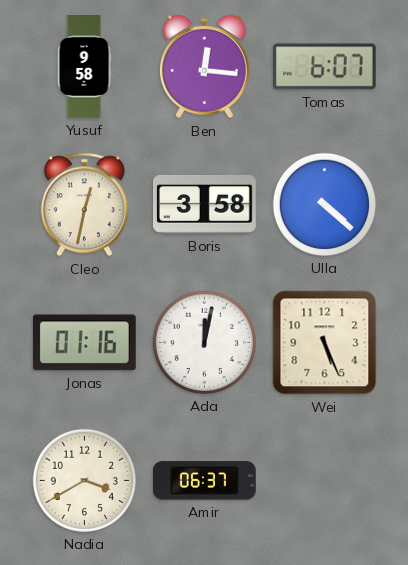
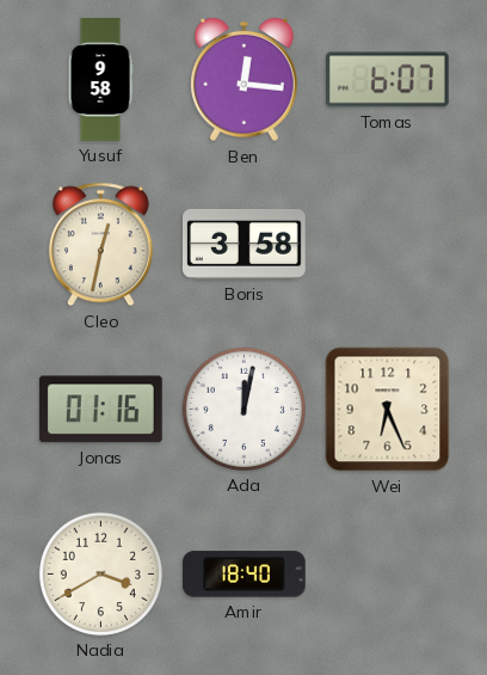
Ulla: 4:22 -> none
Wei: 5:26 -> 6:26
Amir: 06:37 -> 18:40
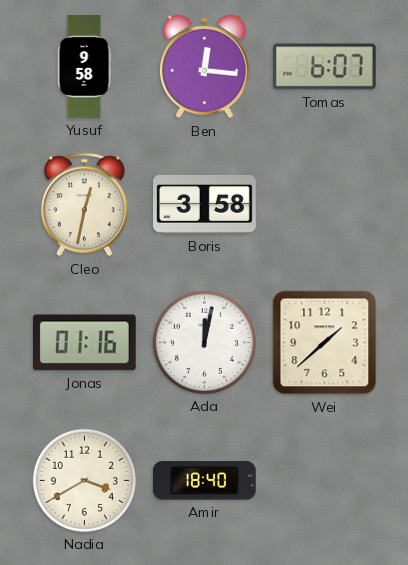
Wei: 6:26 -> 1:38
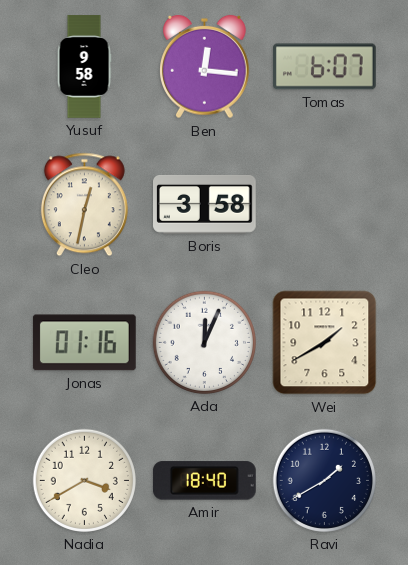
Ada: 12:02 -> 12:04
Wei: 1:38 -> 1:40
Ravi: none -> 1:40
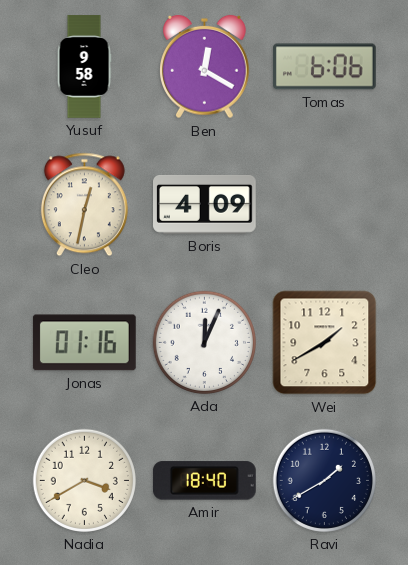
Ben: 12:16 -> 12:20
Tomas: 6:07 -> 6:06
Boris: 3:58 -> 4:09
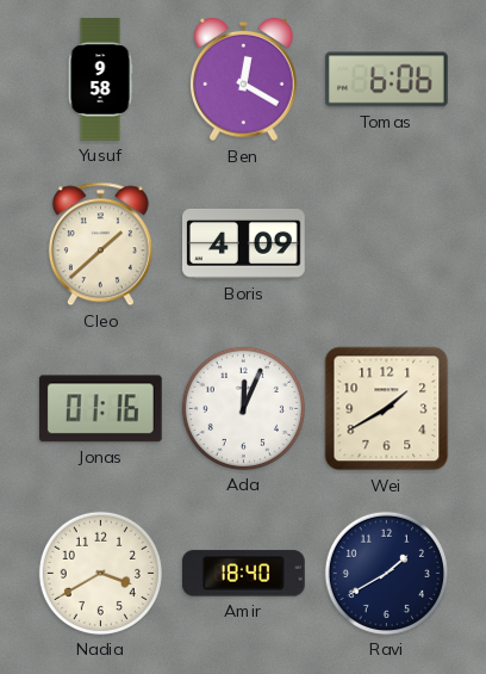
Cleo: 12:32 -> 1:38
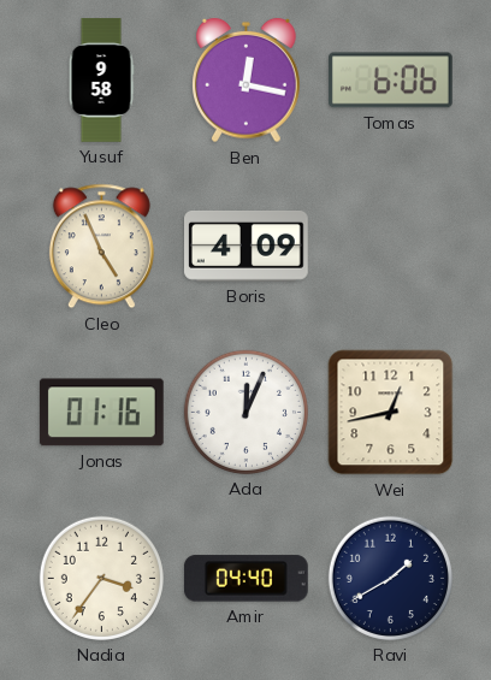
Ben: 12:20 -> 12:17
Cleo: 1:38 -> 4:56
Wei: 1:40 -> 12:43
Nadia: 3:40 -> 3:36
Amir: 18:40 -> 04:40
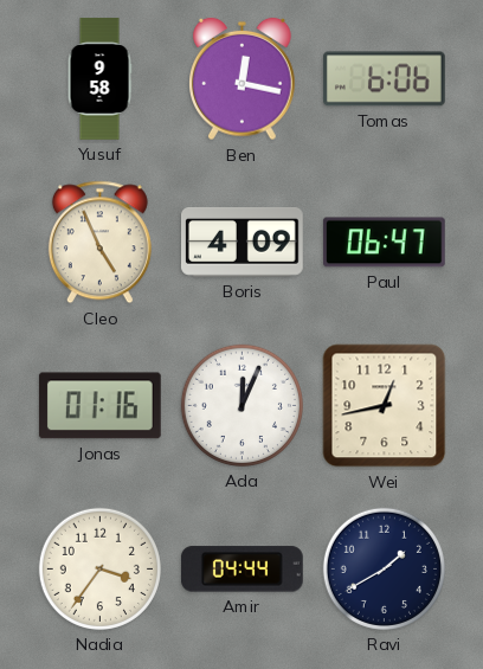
Paul: none -> 06:47
Amir: 04:40 -> 04:44
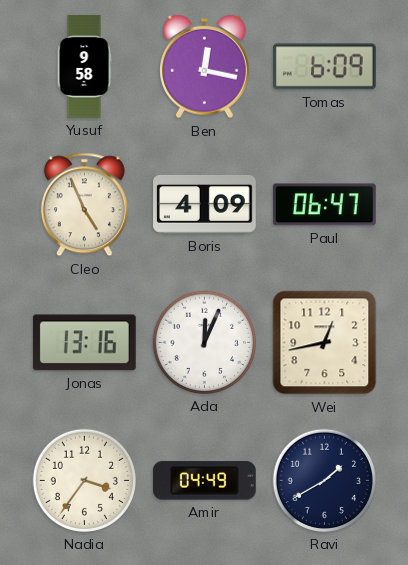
Tomas: 6:06 -> 6:09
Jonas: 01:16 -> 13:16
Amir: 04:44 -> 04:49
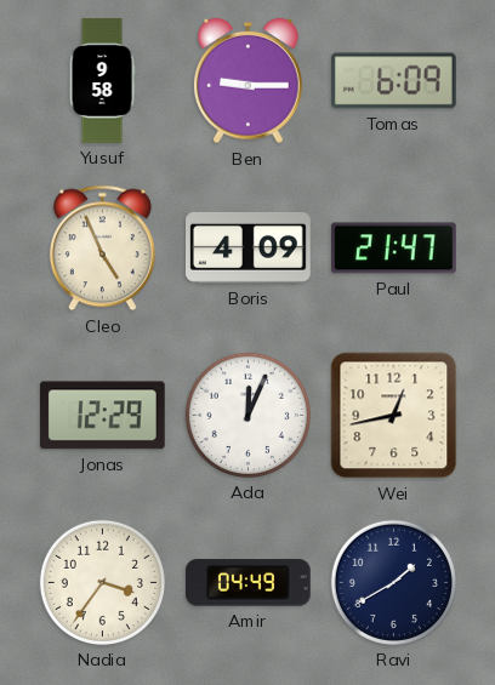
Ben: 12:17 -> 9:15
Paul: 06:47 -> 21:47
Jonas: 13:16 -> 12:29
